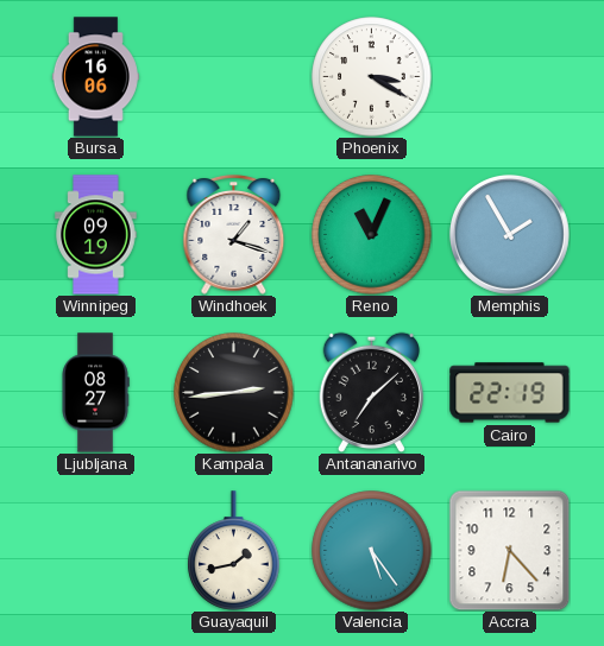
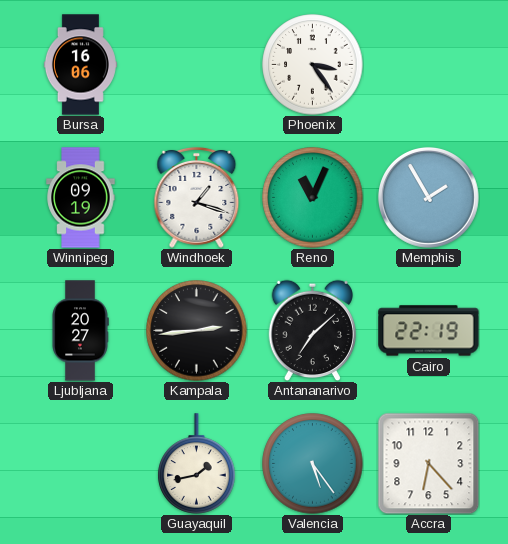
Phoenix: 3:20 -> 3:24
Ljubljana: 08:27 -> 20:27
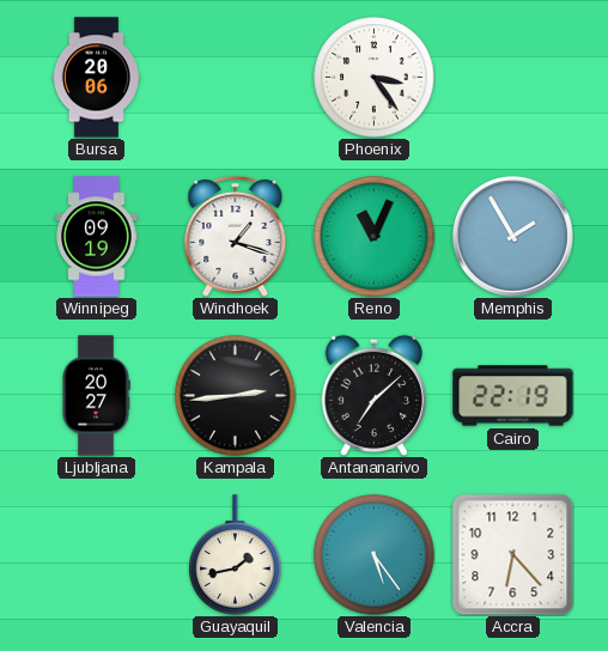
Bursa: 16:06 -> 20:06
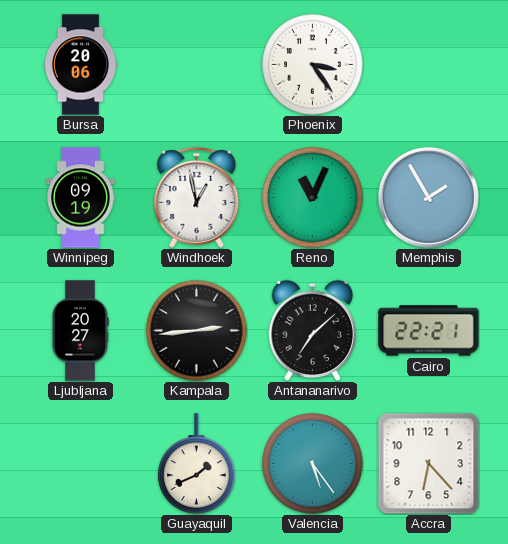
Windhoek: 1:18 -> 12:58
Cairo: 22:19 -> 22:21
Guayaquil: 1:43 -> 1:41
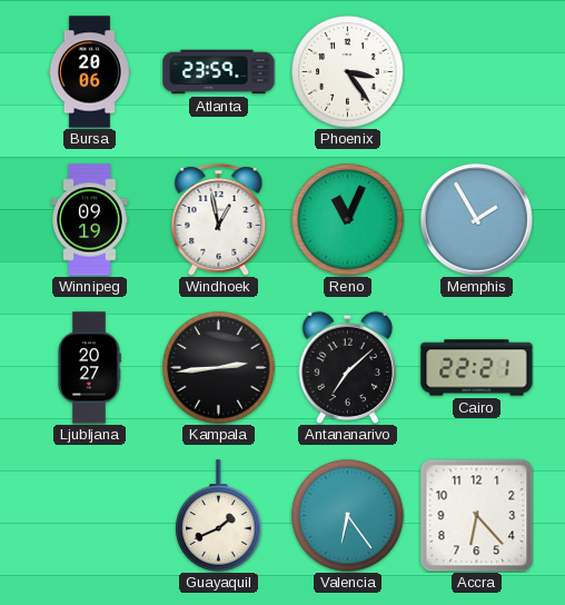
Atlanta: none -> 23:59
Valencia: 5:24 -> 6:24
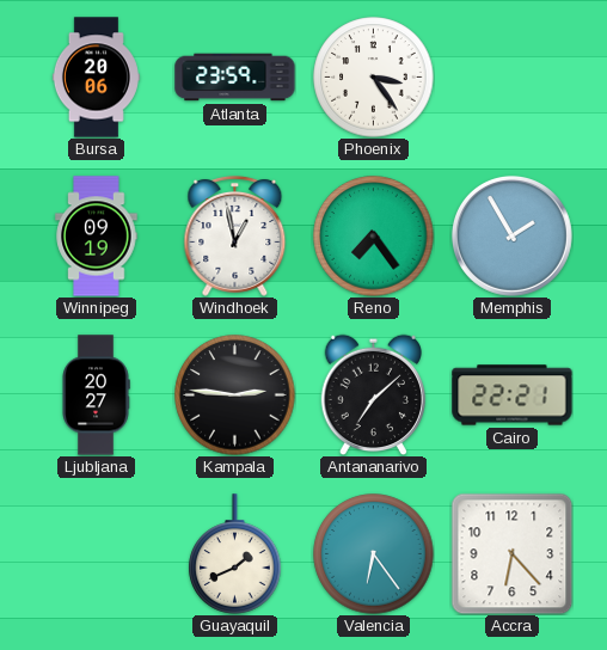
Reno: 11:04 -> 7:24
Kampala: 2:44 -> 2:46
